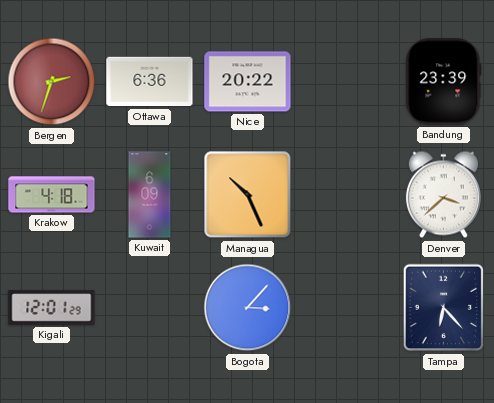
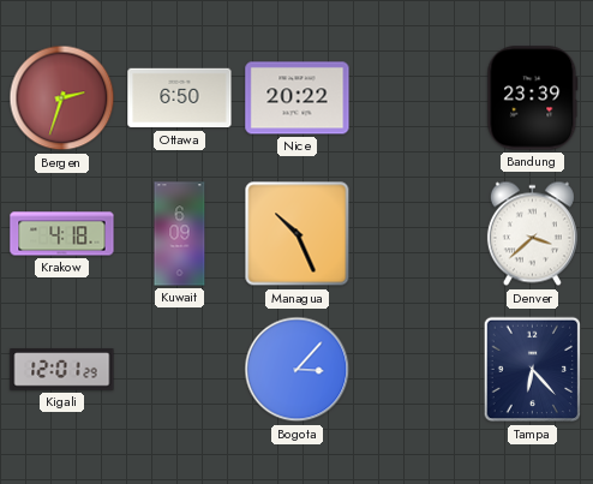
Ottawa: 6:36 -> 6:50
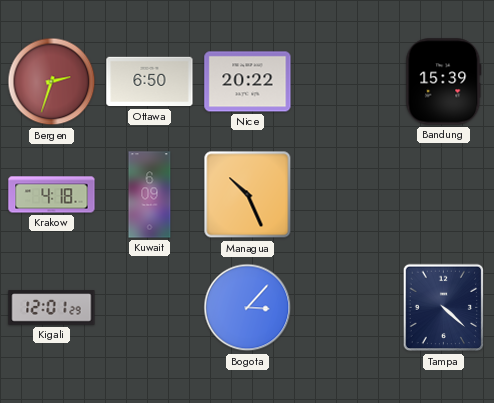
Bandung: 23:39 -> 15:39
Denver: 3:38 -> none
Tampa: 6:23 -> 4:22
